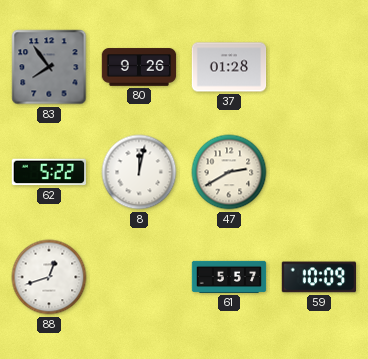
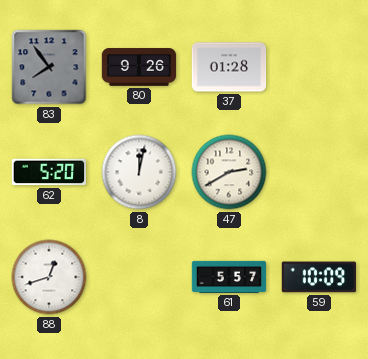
62: 5:22 -> 5:20
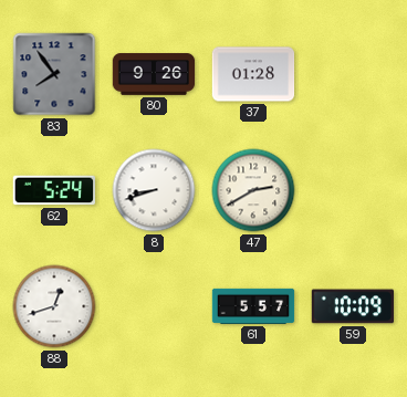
62: 5:20 -> 5:24
8: 12:02 -> 8:42
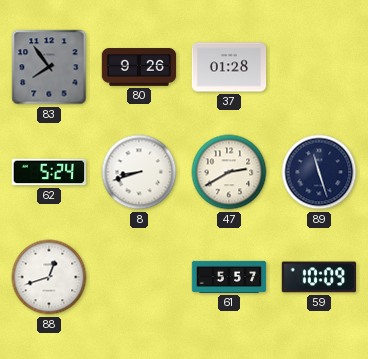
89: none -> 11:27
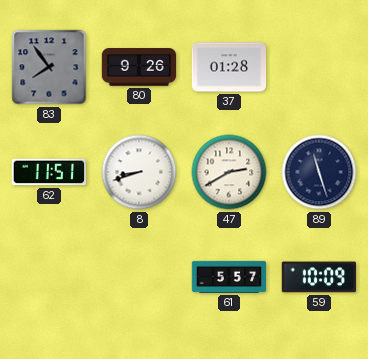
62: 5:24 -> 11:51
88: 12:42 -> none
